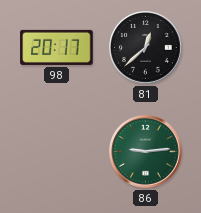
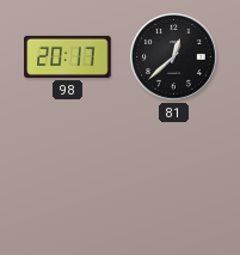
86: 9:14 -> none
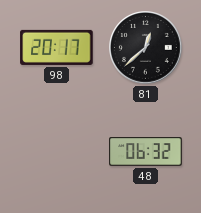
48: none -> 06:32
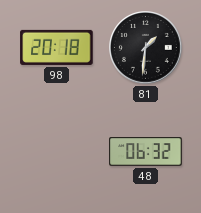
98: 20:17 -> 20:18
81: 12:38 -> 1:31
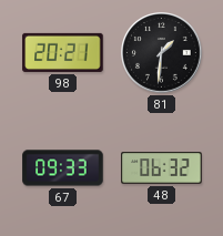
98: 20:18 -> 20:21
67: none -> 09:33
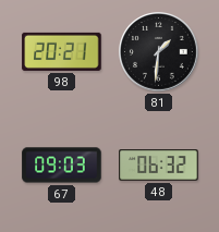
67: 09:33 -> 09:03
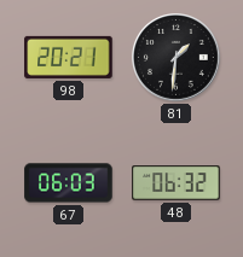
67: 09:03 -> 06:03
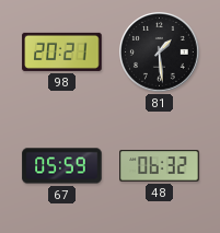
81: 1:31 -> 1:29
67: 06:03 -> 05:59
